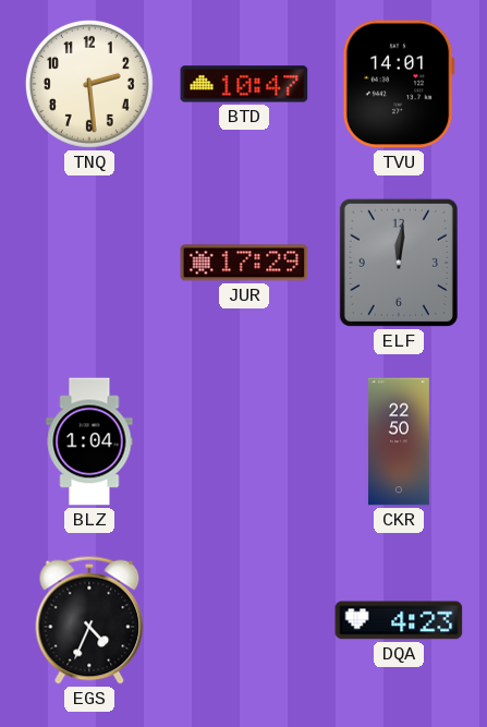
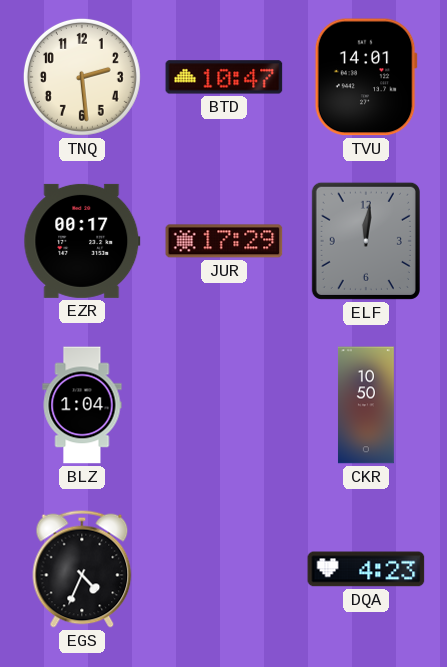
EZR: none -> 00:17
CKR: 22:50 -> 10:50
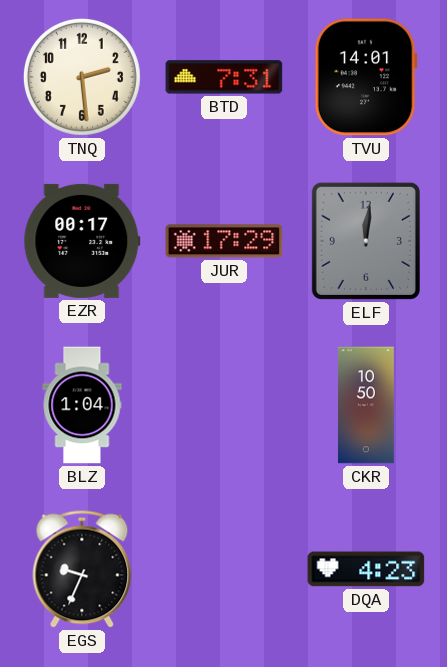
BTD: 10:47 -> 7:31
EGS: 4:34 -> 9:34
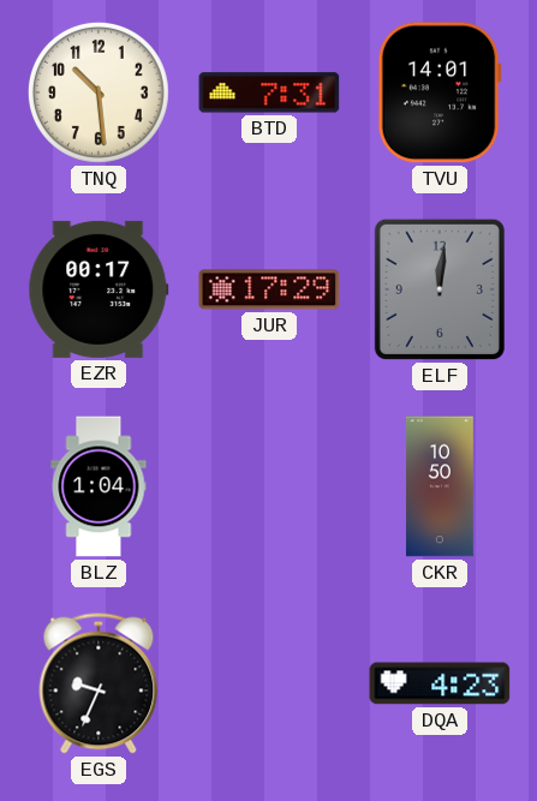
TNQ: 2:29 -> 10:29
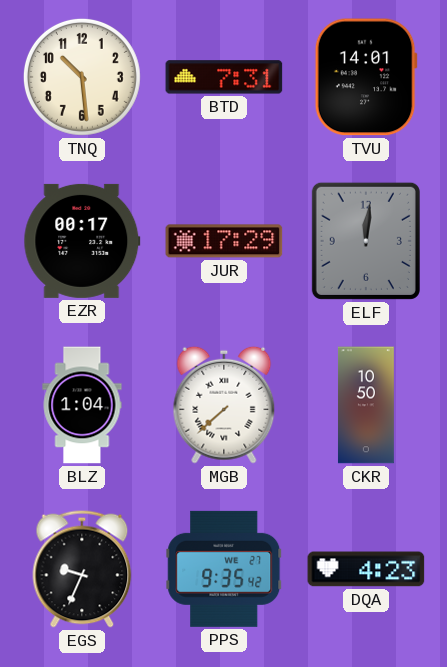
MGB: none -> 7:38
PPS: none -> 9:35
